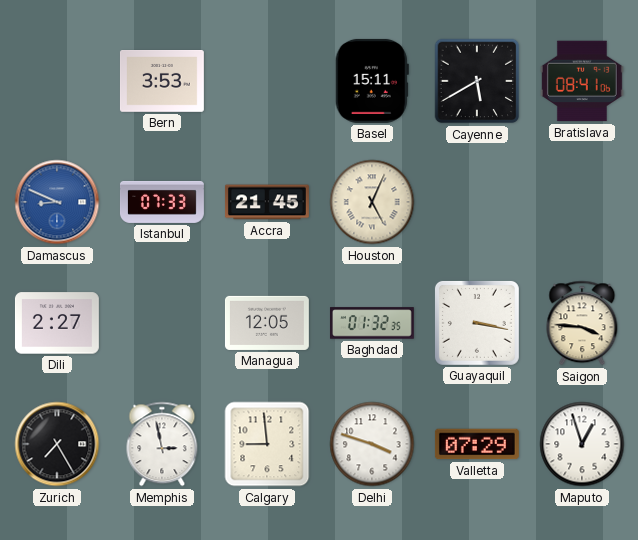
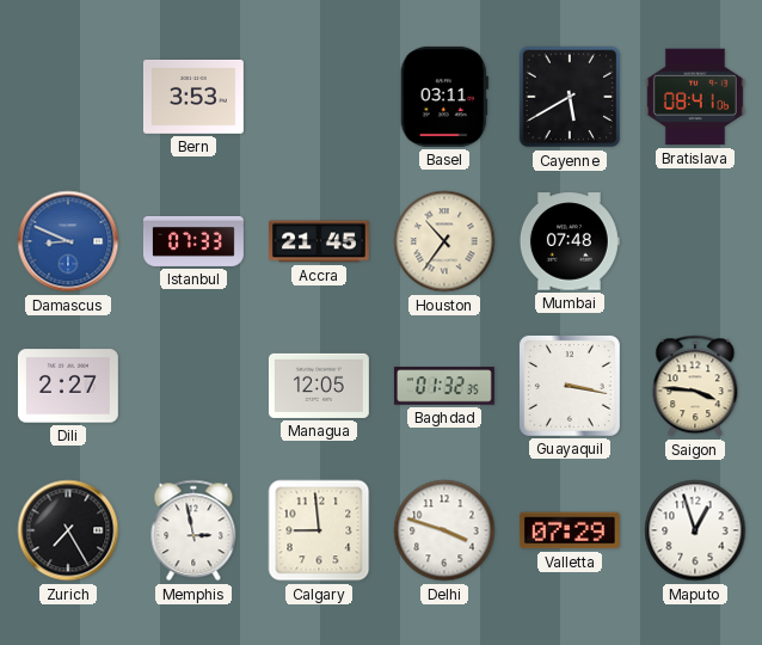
Basel: 15:11 -> 03:11
Houston: 5:04 -> 10:36
Mumbai: none -> 07:48
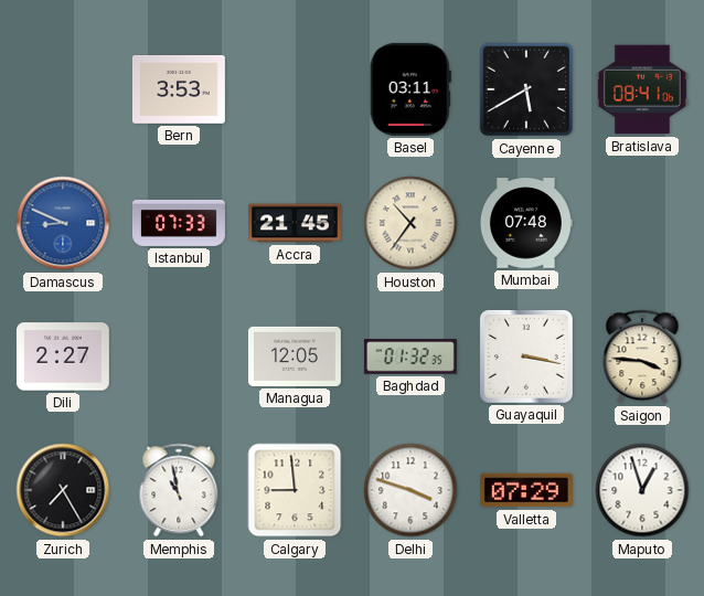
Memphis: 2:58 -> 10:58
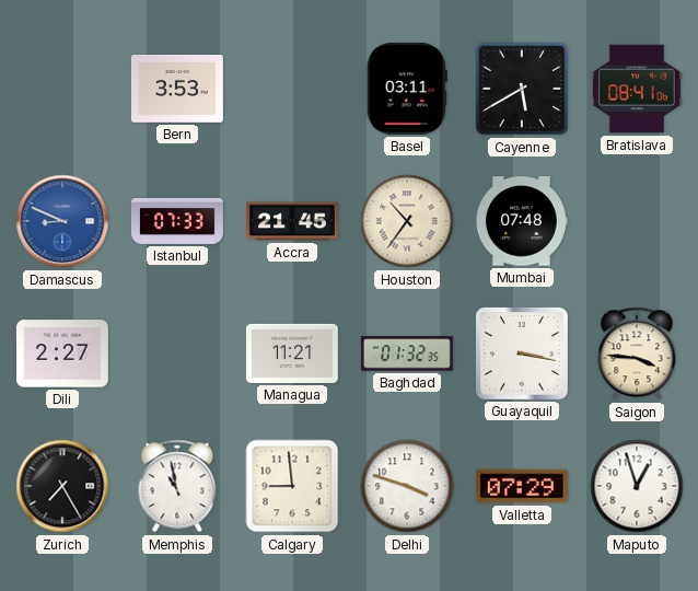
Managua: 12:05 -> 11:21
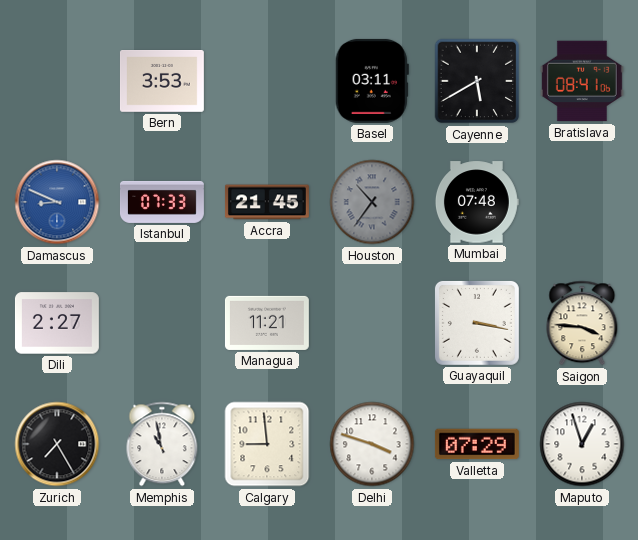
Houston dial: cream -> grey
Baghdad: 01:32 -> none
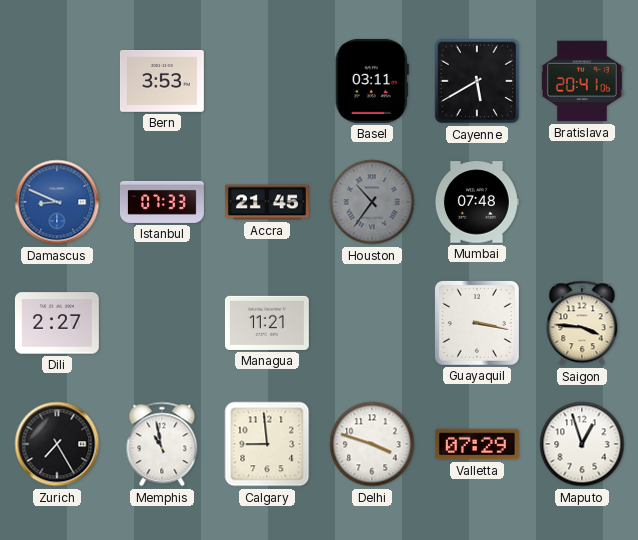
Bratislava: 08:41 -> 20:41
